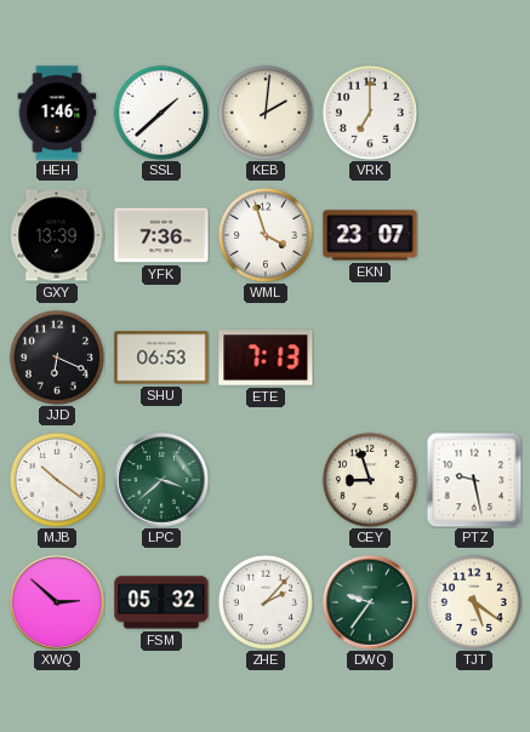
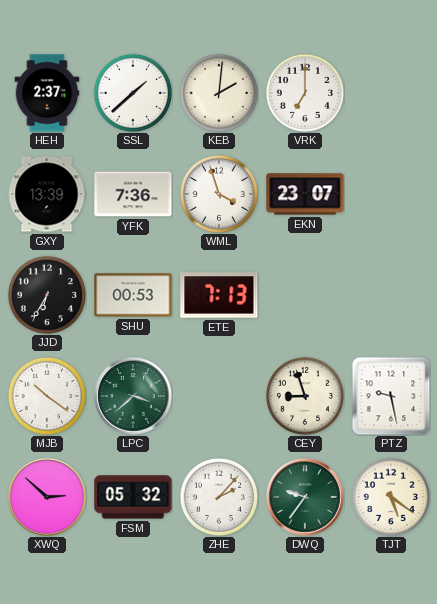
HEH: 1:46 -> 2:37
JJD: 6:19 -> 6:35
SHU: 06:53 -> 00:53
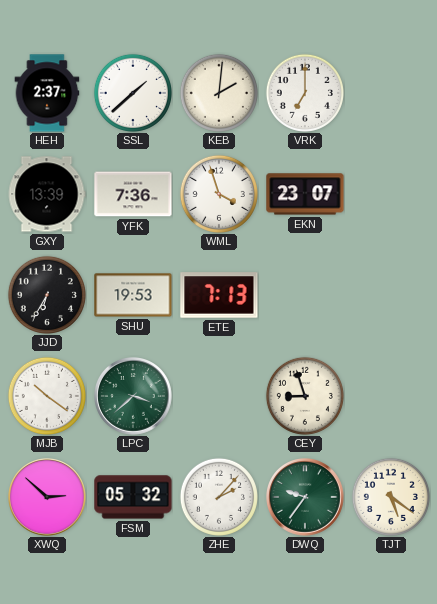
SHU: 00:53 -> 19:53
PTZ: 9:28 -> none
